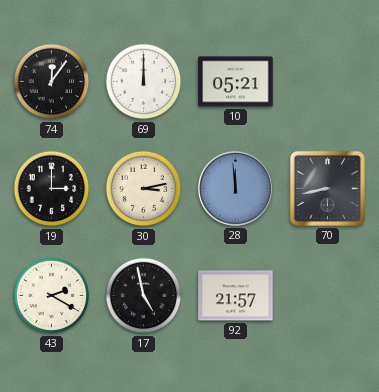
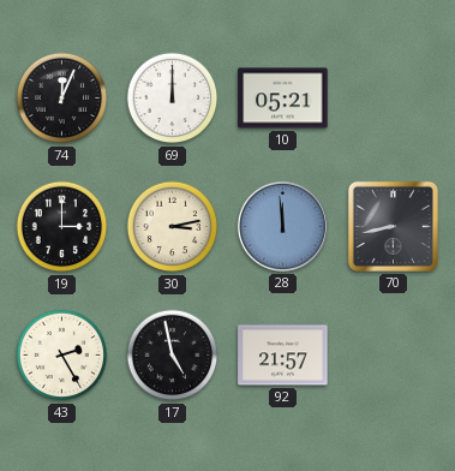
74: 12:06 -> 12:04
43: 2:20 -> 2:25
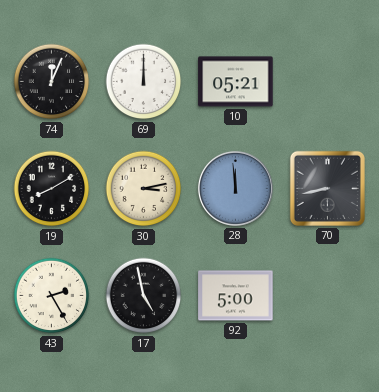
19: 3:00 -> 8:10
92: 21:57 -> 5:00
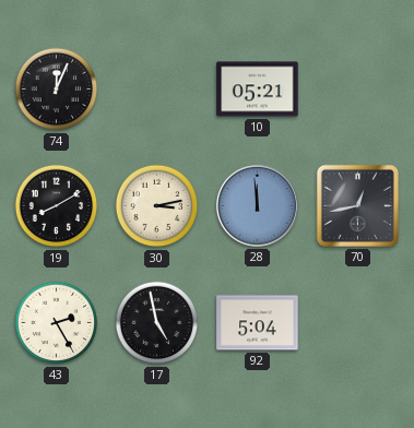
69: 12:00 -> none
70: 8:43 -> 12:43
92: 5:00 -> 5:04
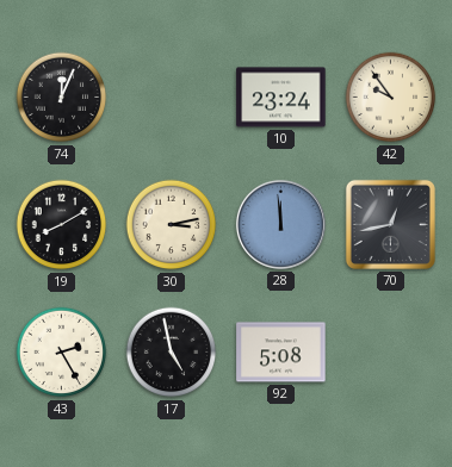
10: 05:21 -> 23:24
42: none -> 9:54
92: 5:04 -> 5:08
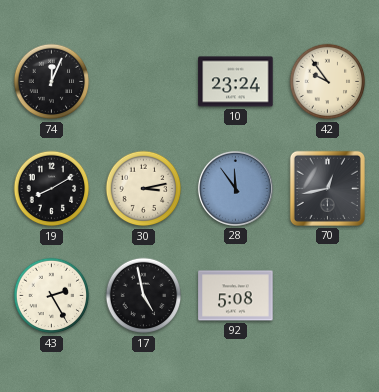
28: 11:59 -> 11:54
